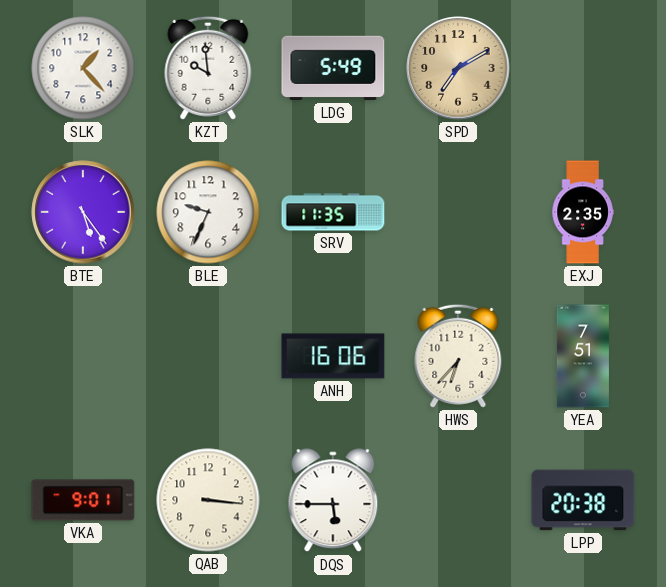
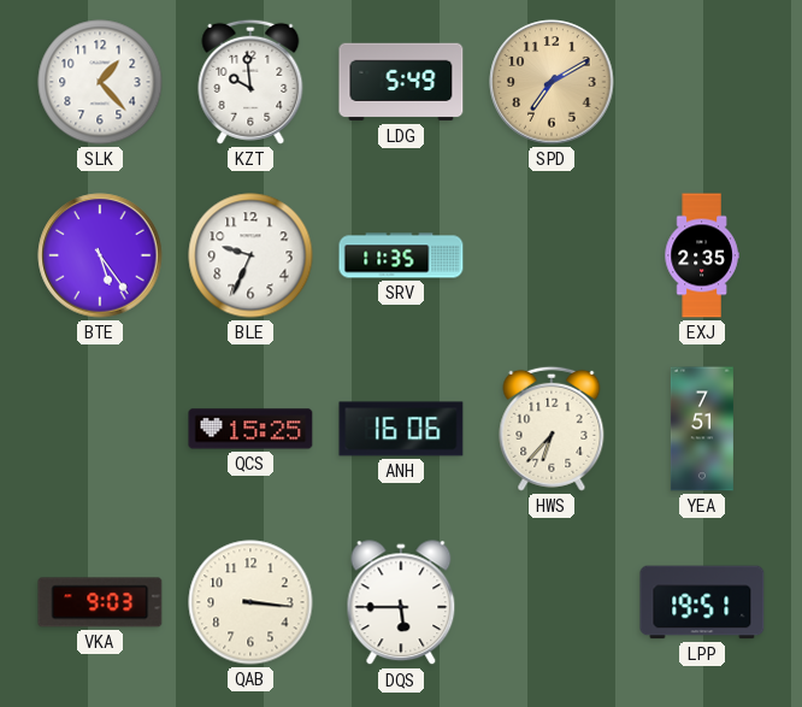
QCS: none -> 15:25
VKA: 9:01 -> 9:03
LPP: 20:38 -> 19:51
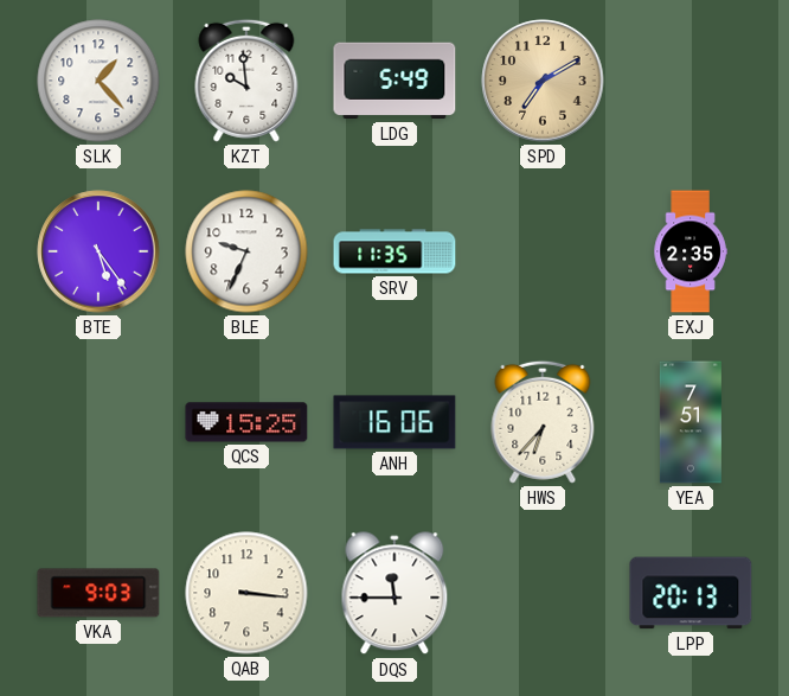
DQS: 5:45 -> 11:45
LPP: 19:51 -> 20:13
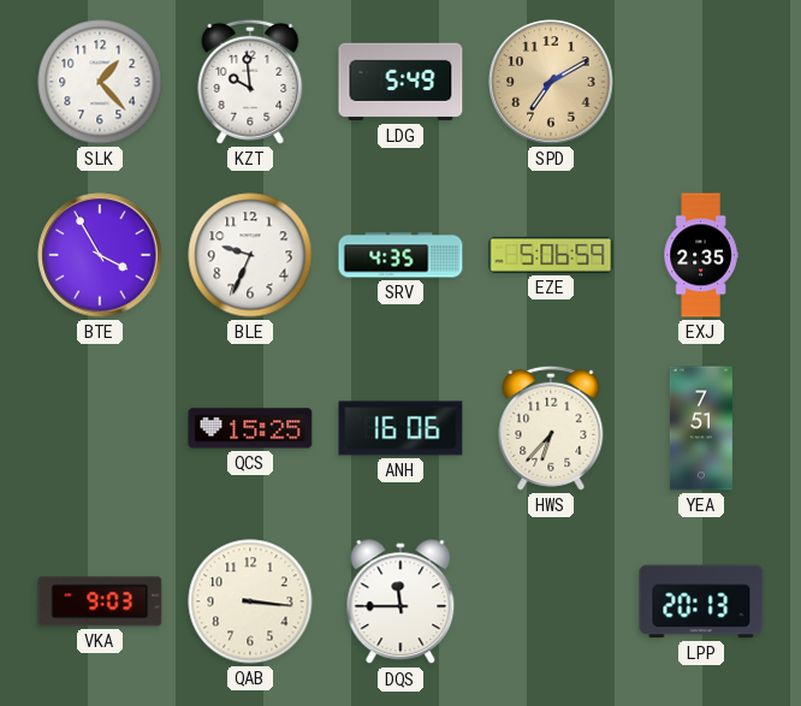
BTE: 5:24 -> 3:55
SRV: 11:35 -> 4:35
EZE: none -> 5:06
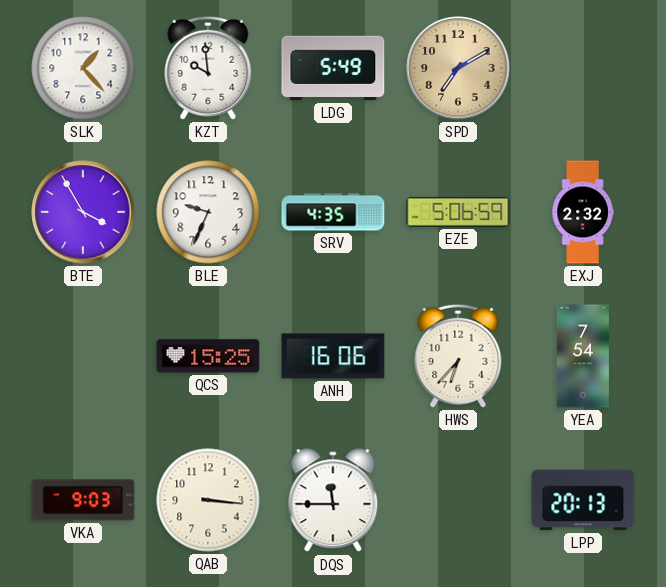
EXJ: 2:35 -> 2:32
YEA: 7:51 -> 7:54
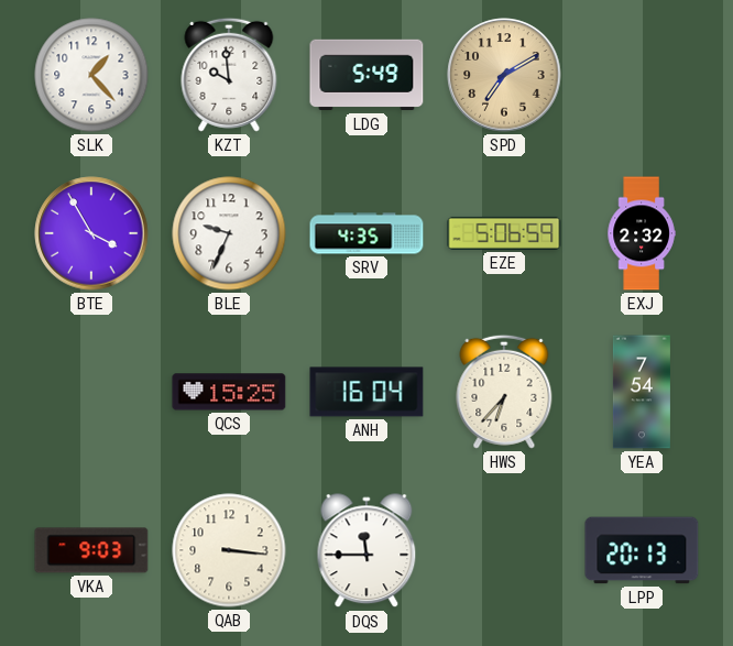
ANH: 16:06 -> 16:04
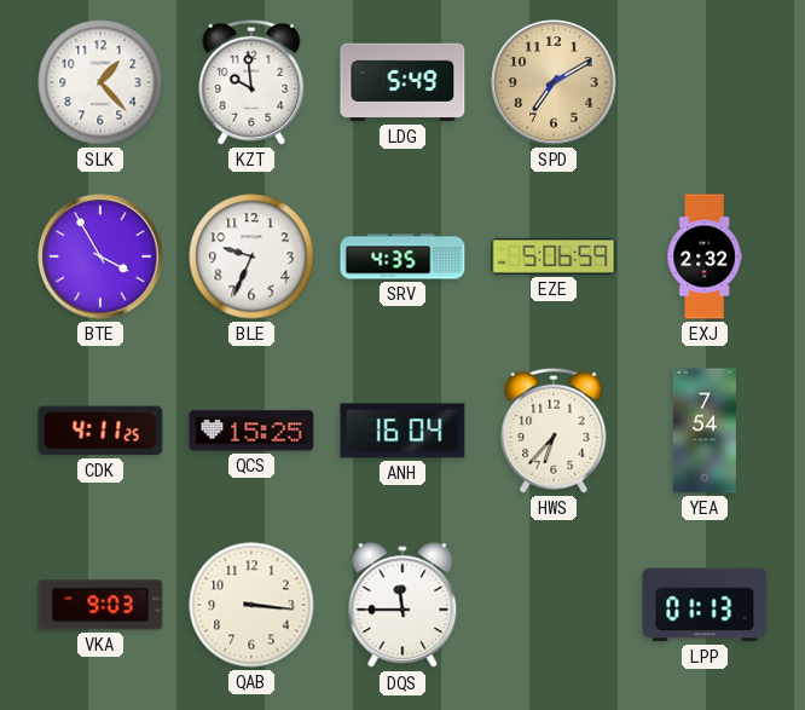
CDK: none -> 4:11
LPP: 20:13 -> 01:13
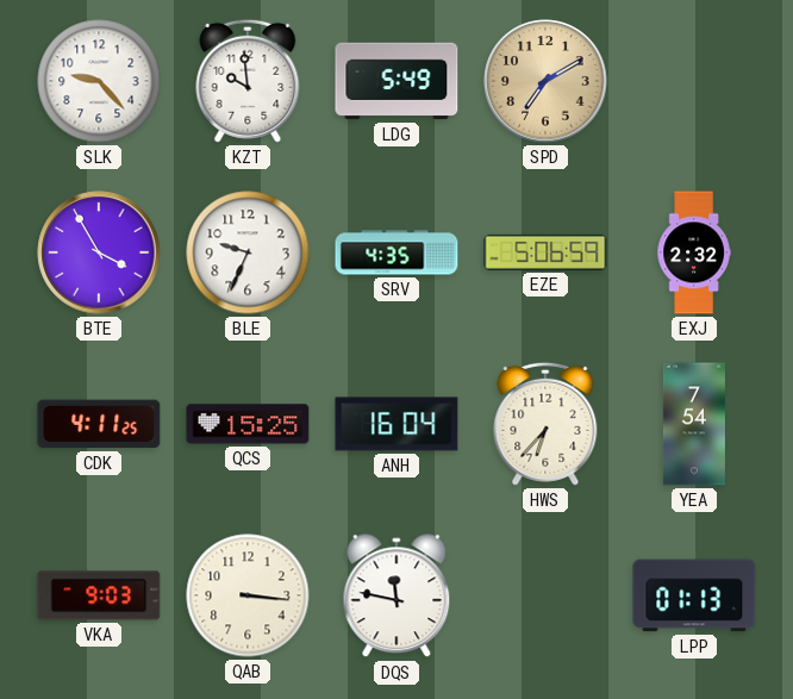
SLK: 1:23 -> 9:23
DQS: 11:45 -> 11:47
